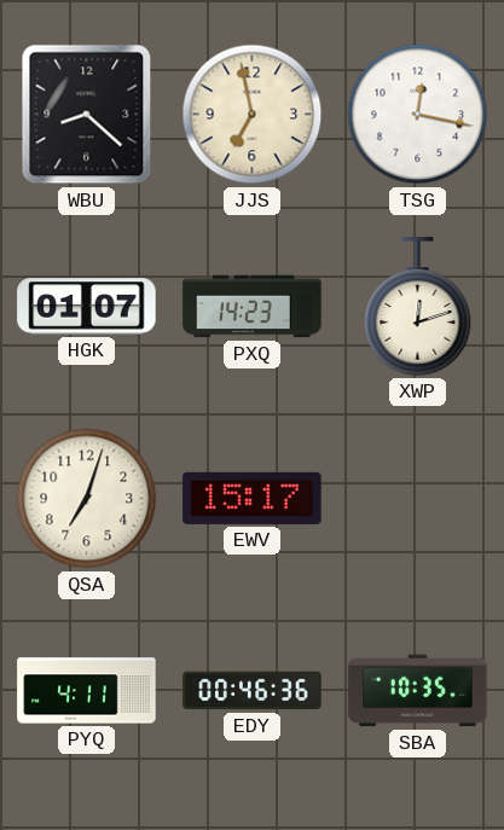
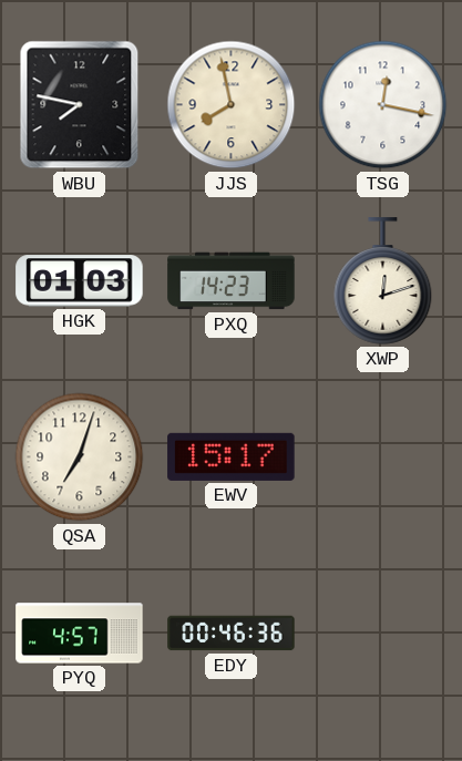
WBU: 8:22 -> 7:47
JJS: 6:58 -> 7:58
HGK: 01:07 -> 01:03
PYQ: 4:11 -> 4:57
SBA: 10:35 -> none
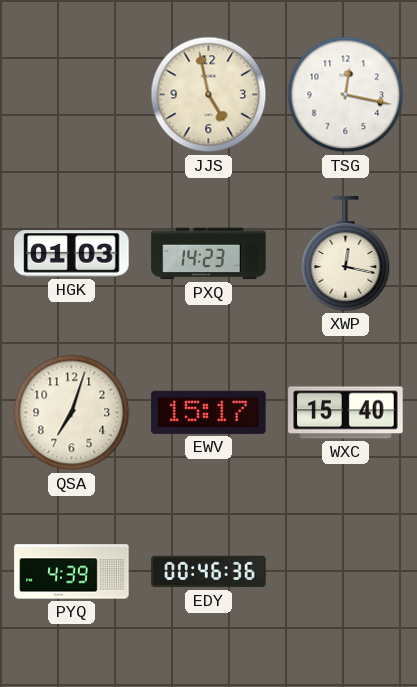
WBU: 7:47 -> none
JJS: 7:58 -> 4:58
XWP: 12:12 -> 12:17
WXC: none -> 15:40
PYQ: 4:57 -> 4:39
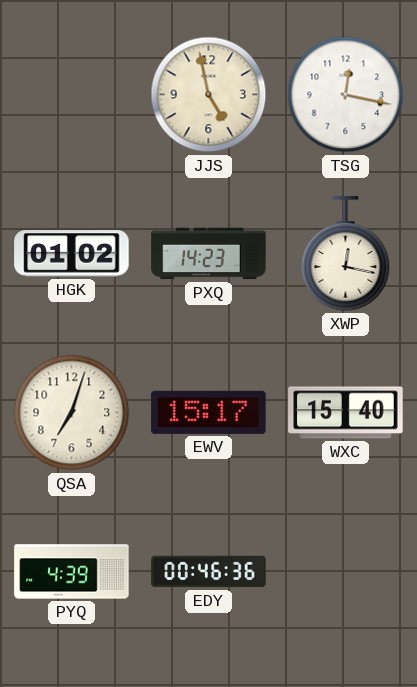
HGK: 01:03 -> 01:02
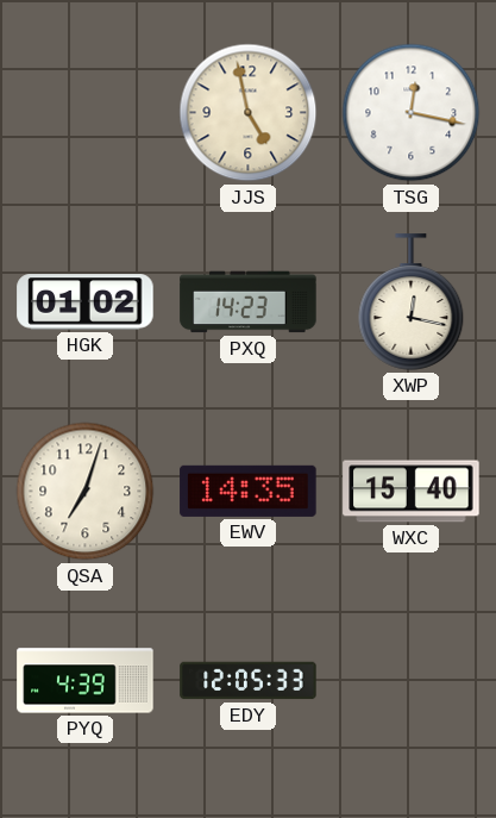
EWV: 15:17 -> 14:35
EDY: 00:46 -> 12:05
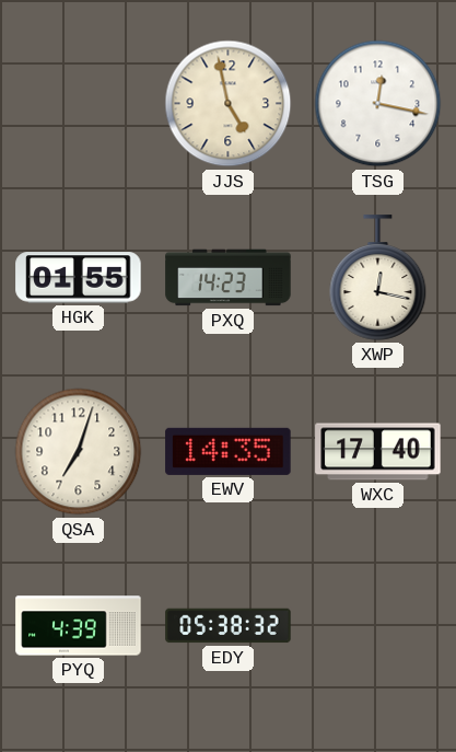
HGK: 01:02 -> 01:55
WXC: 15:40 -> 17:40
EDY: 12:05 -> 05:38
